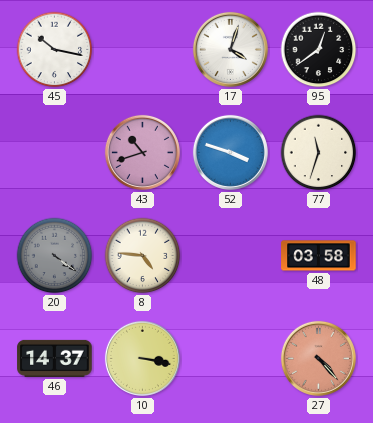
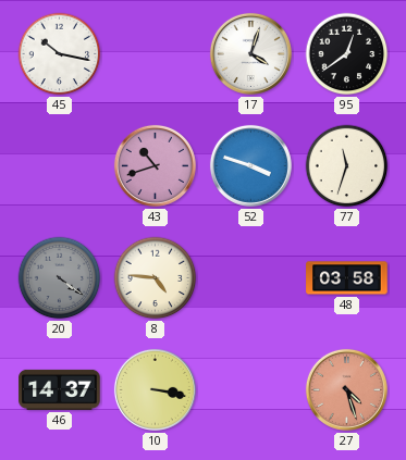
27: 4:23 -> 4:27
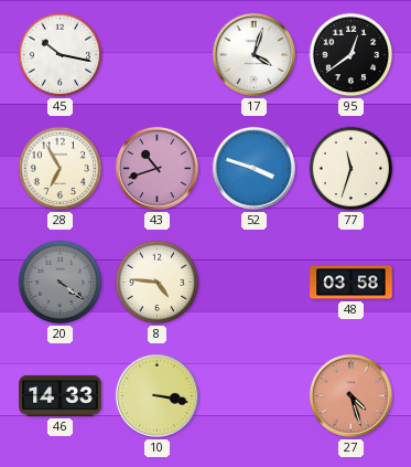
28: none -> 6:55
46: 14:37 -> 14:33
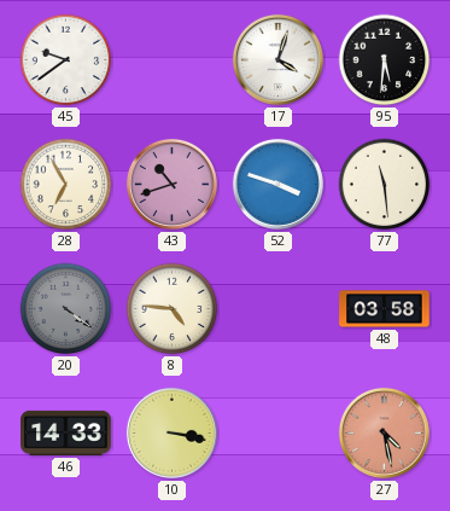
45: 10:17 -> 9:39
95: 12:39 -> 5:31
77: 11:33 -> 11:29
27: 4:27 -> 4:28
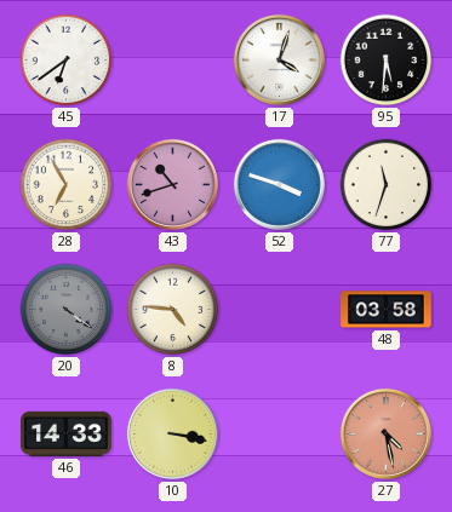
45: 9:39 -> 6:39
77: 11:29 -> 11:33
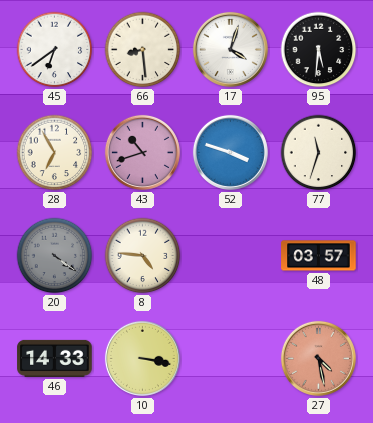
66: none -> 8:29
48: 03:58 -> 03:57
